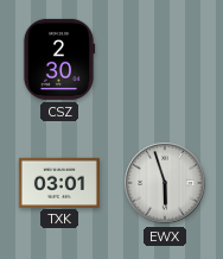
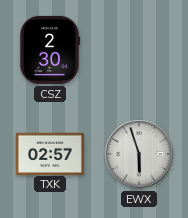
TXK: 03:01 -> 02:57
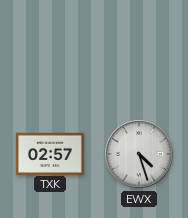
CSZ: 2:30 -> none
EWX: 5:57 -> 4:27
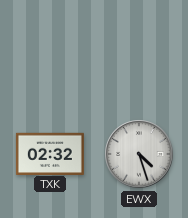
TXK: 02:57 -> 02:32
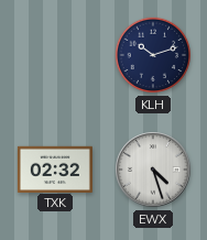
KLH: none -> 10:12
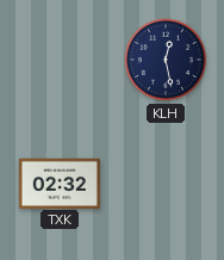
KLH: 10:12 -> 12:28
EWX: 4:27 -> none
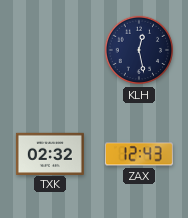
ZAX: none -> 12:43
